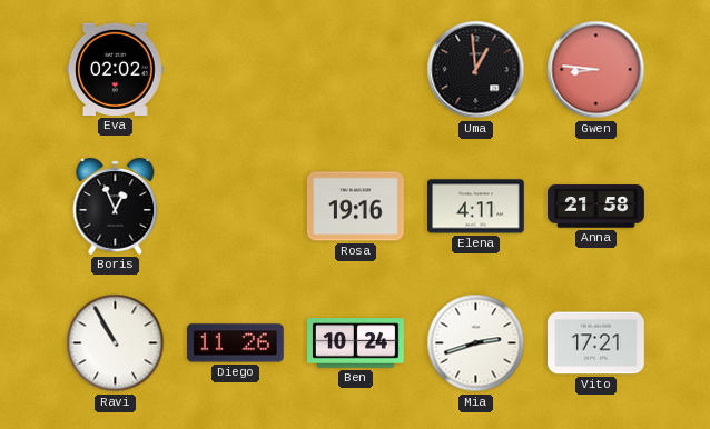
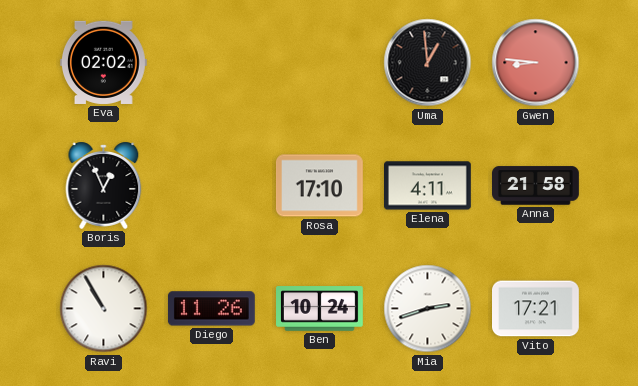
Rosa: 19:16 -> 17:10
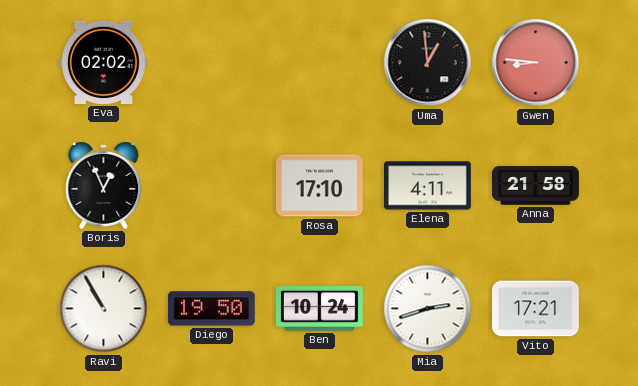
Diego: 11:26 -> 19:50
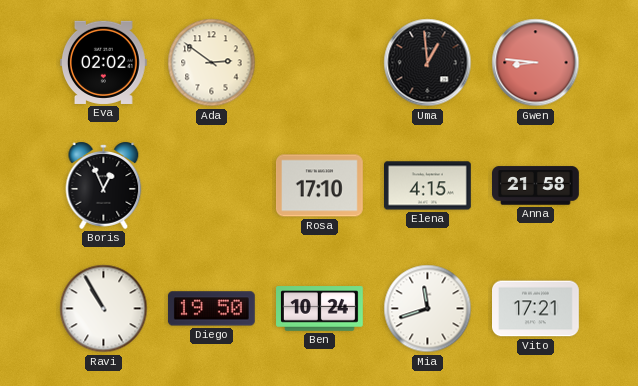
Ada: none -> 2:51
Elena: 4:11 -> 4:15
Mia: 2:42 -> 11:42
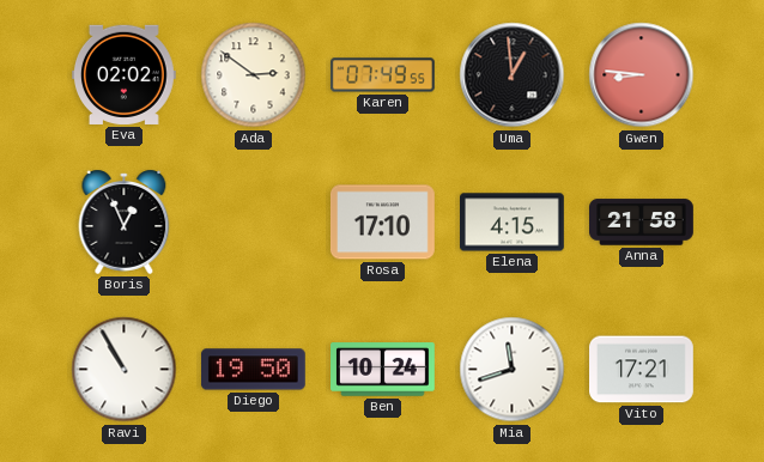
Karen: none -> 07:49
